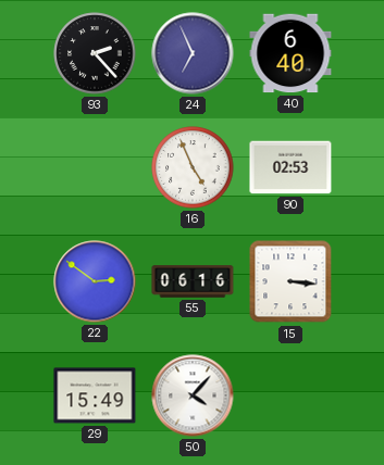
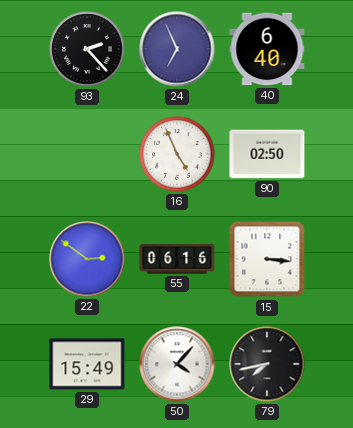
90: 02:53 -> 02:50
79: none -> 7:43
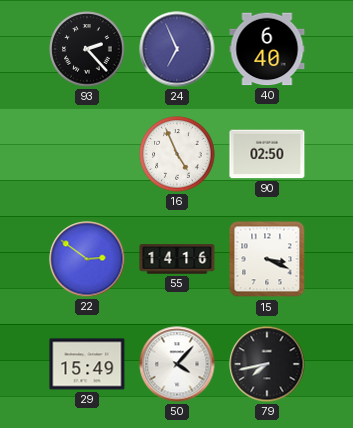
55: 06:16 -> 14:16
15: 3:16 -> 3:19
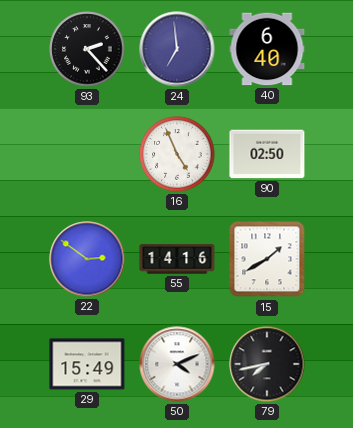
24: 6:56 -> 6:59
15: 3:19 -> 1:40
50: 4:07 -> 4:11
